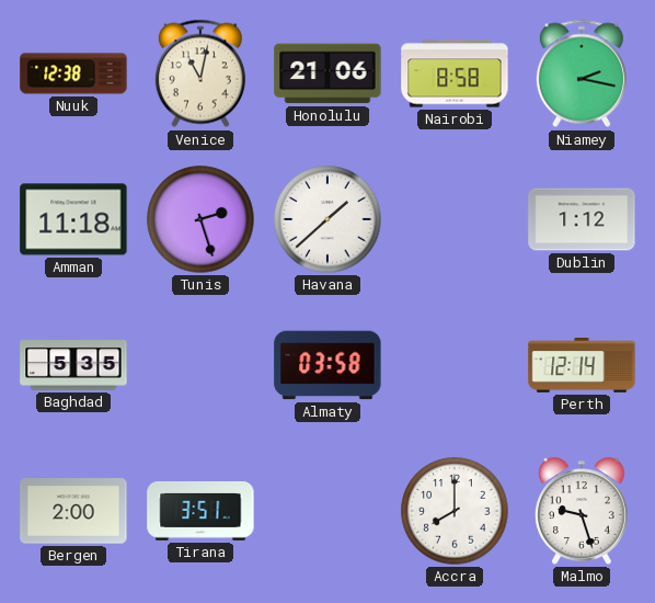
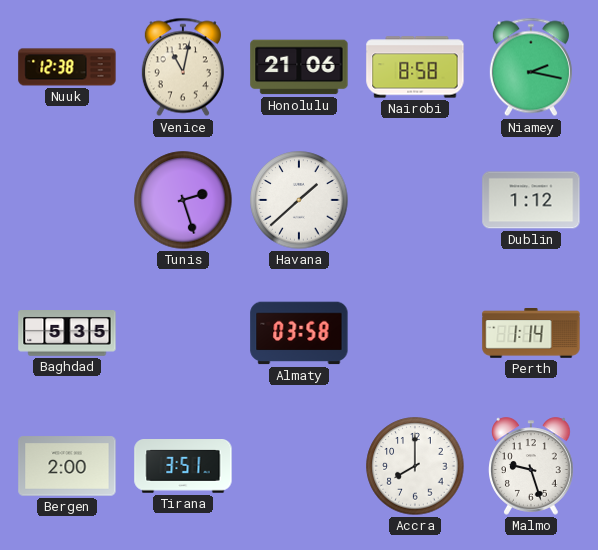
Amman: 11:18 -> none
Perth: 12:14 -> 1:14
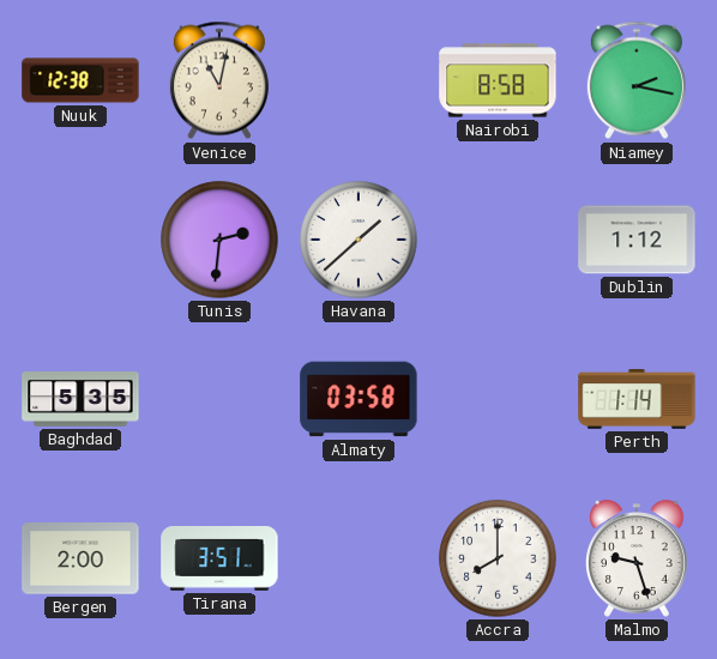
Honolulu: 21:06 -> none
Tunis: 2:27 -> 2:31
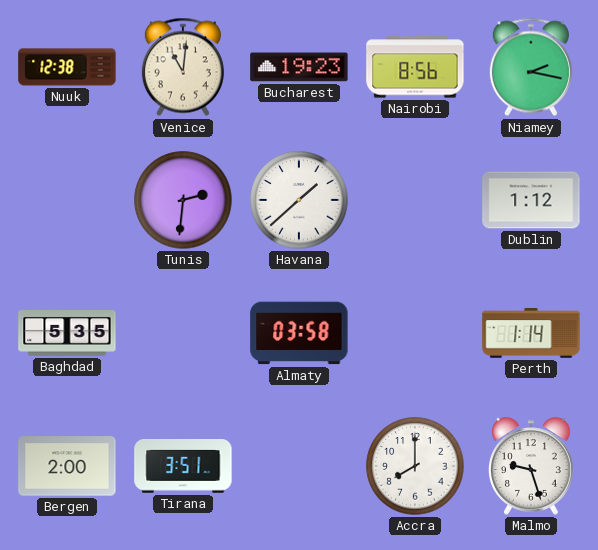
Venice: 11:02 -> 11:01
Bucharest: none -> 19:23
Nairobi: 8:58 -> 8:56
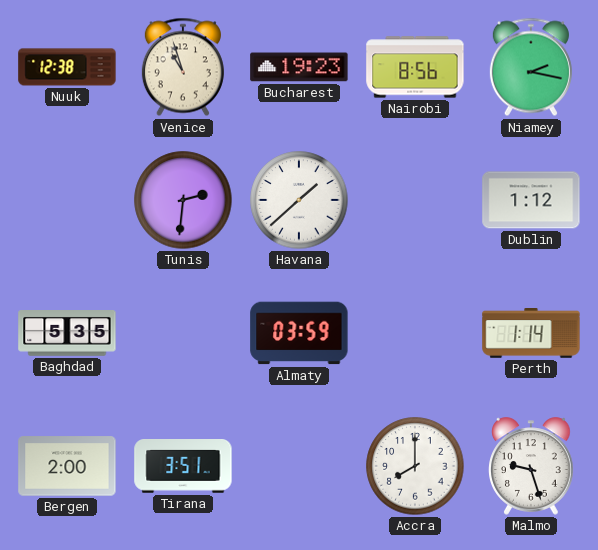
Venice: 11:01 -> 10:57
Almaty: 03:58 -> 03:59
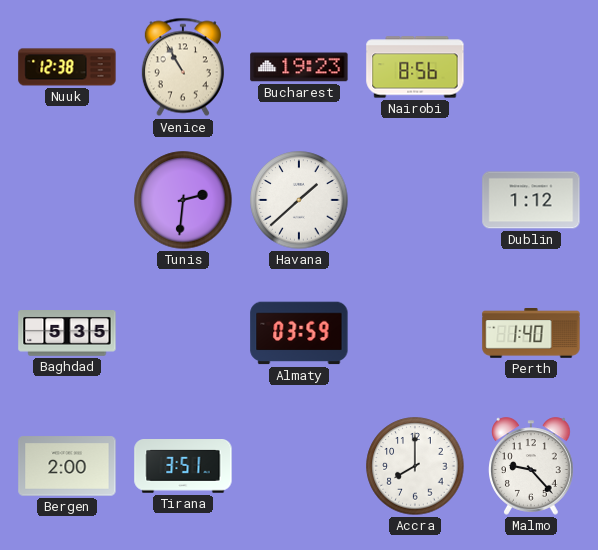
Venice: 10:57 -> 10:55
Niamey: 2:17 -> none
Perth: 1:14 -> 1:40
Malmo: 9:27 -> 9:23
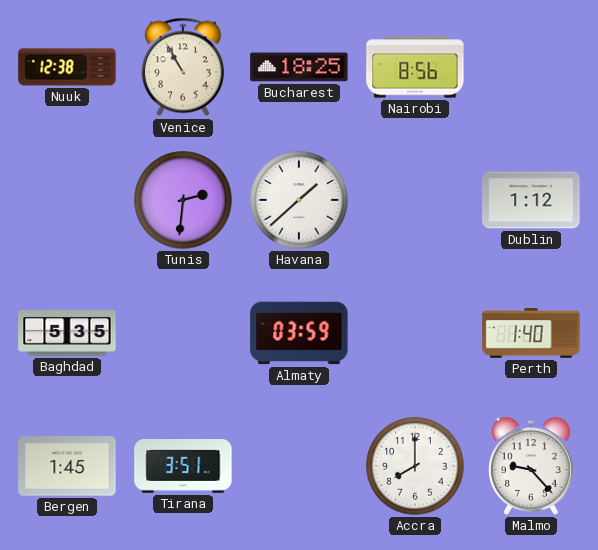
Bucharest: 19:23 -> 18:25
Bergen: 2:00 -> 1:45
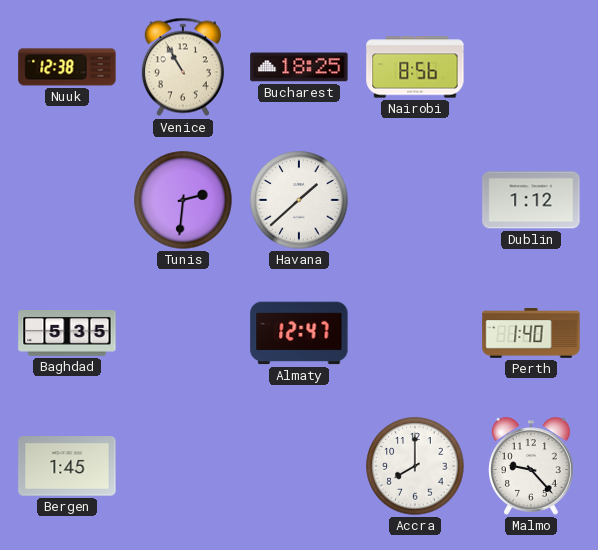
Almaty: 03:59 -> 12:47
Tirana: 3:51 -> none
